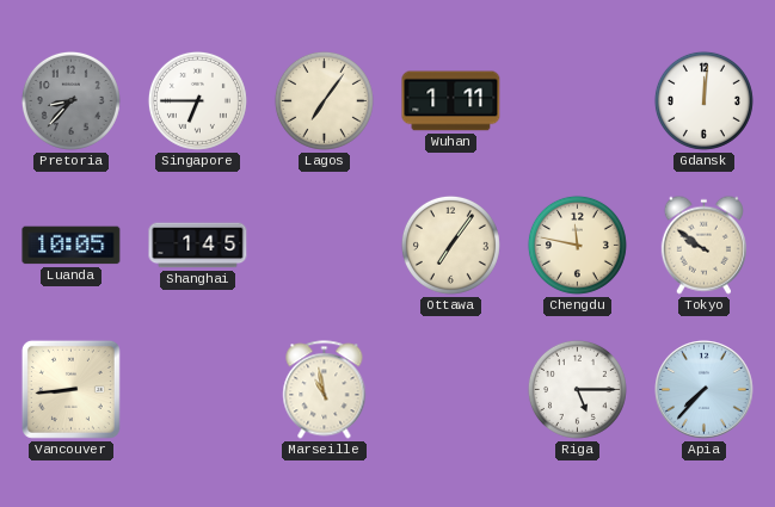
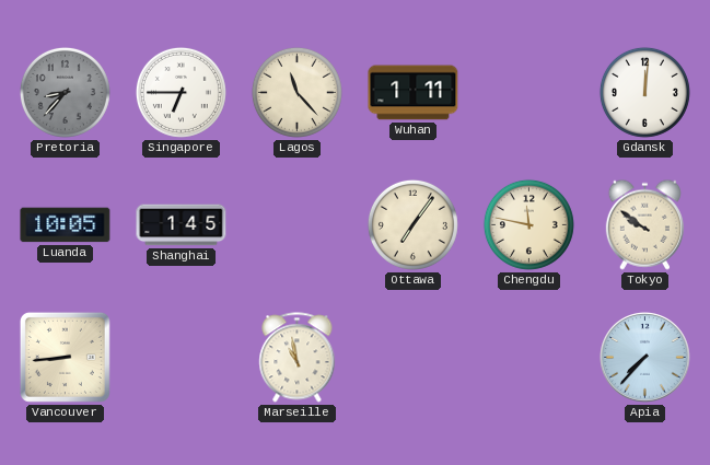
Lagos: 7:06 -> 11:23
Riga: 5:15 -> none
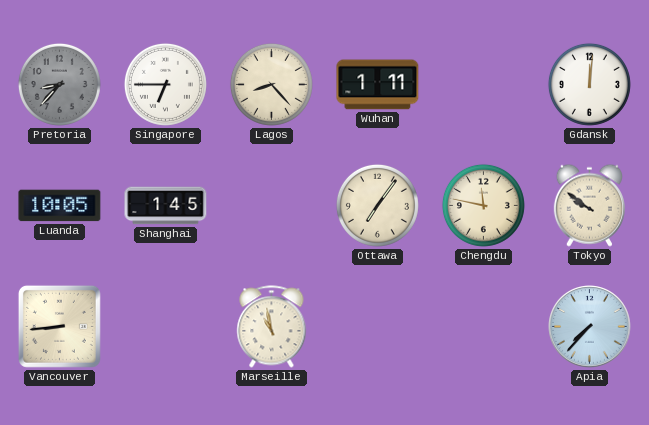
Lagos: 11:23 -> 8:23
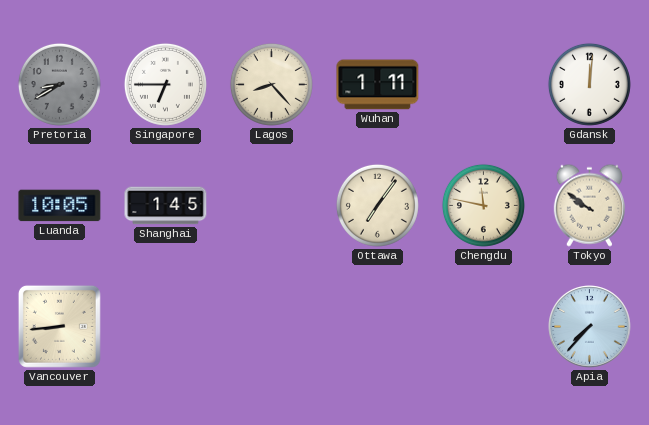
Pretoria: 8:37 -> 8:40
Marseille: 10:58 -> none
